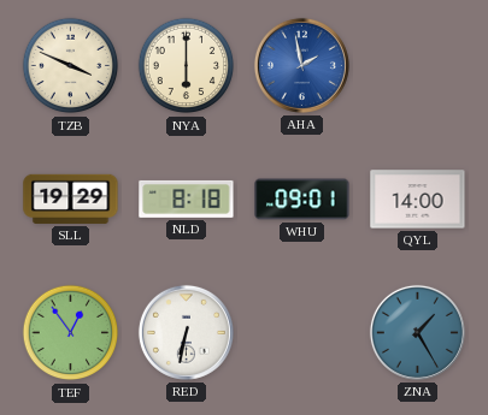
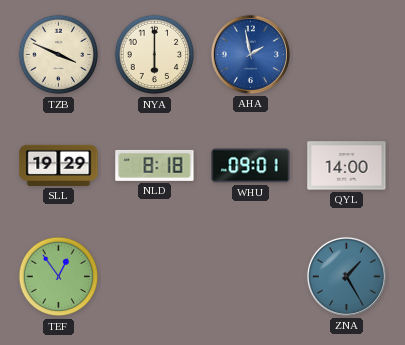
RED: 6:32 -> none
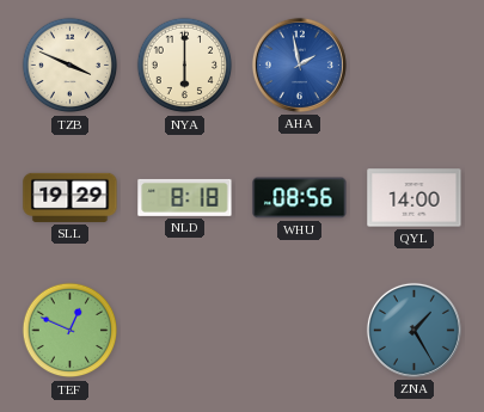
WHU: 09:01 -> 08:56
TEF: 12:54 -> 12:49
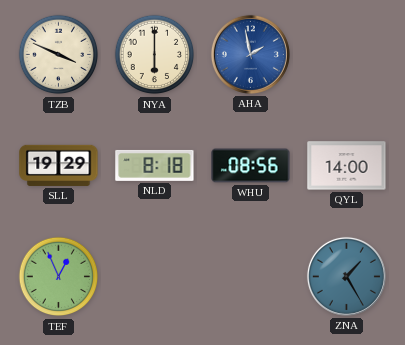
TEF: 12:49 -> 12:56
